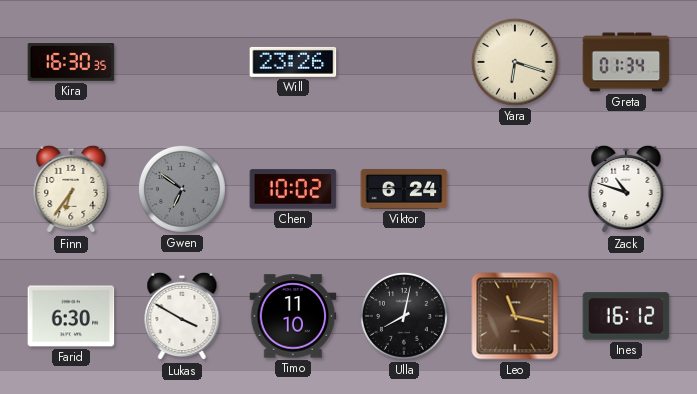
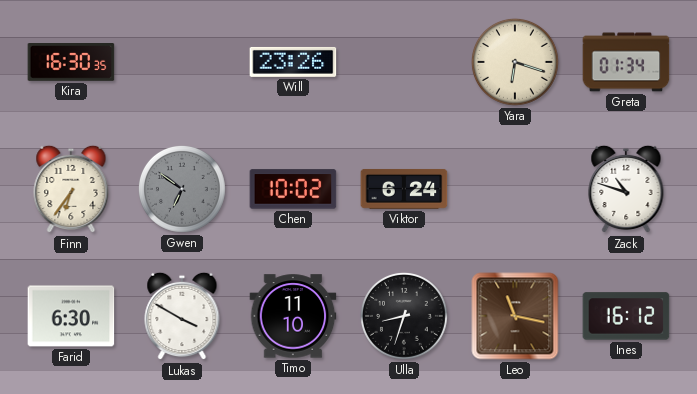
Ulla: 8:02 -> 8:33
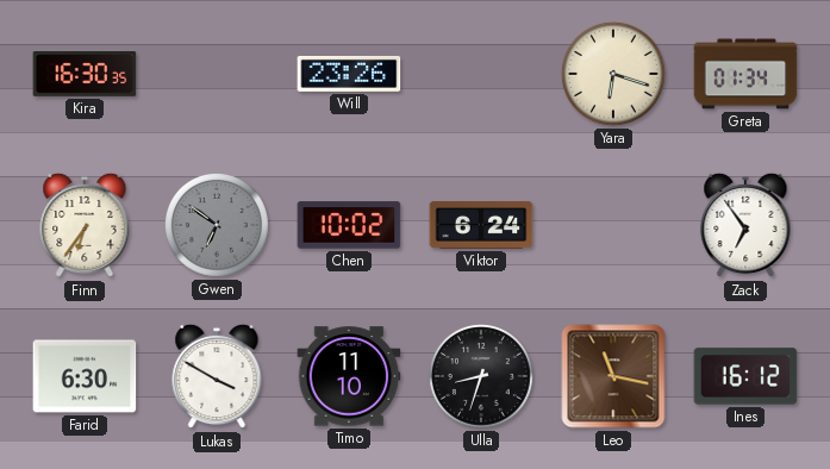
Zack: 10:48 -> 6:54
